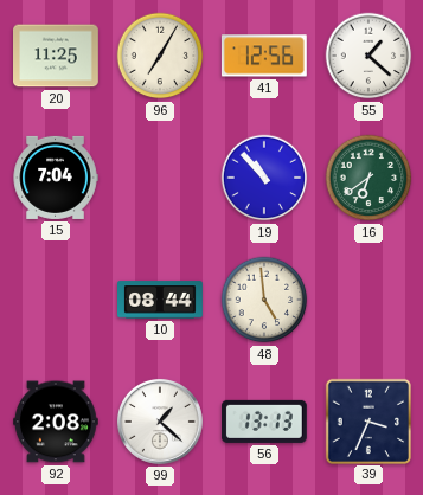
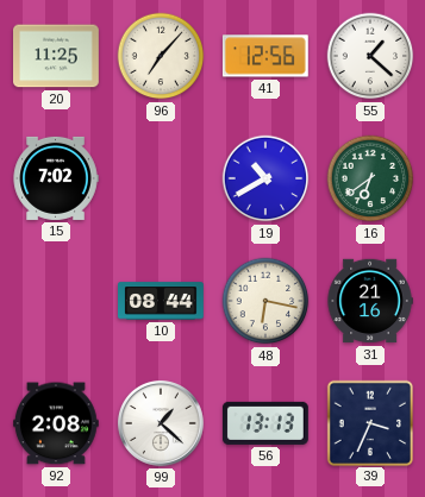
96: 7:05 -> 7:07
15: 7:04 -> 7:02
19: 10:53 -> 10:40
48: 4:59 -> 6:17
31: none -> 21:16
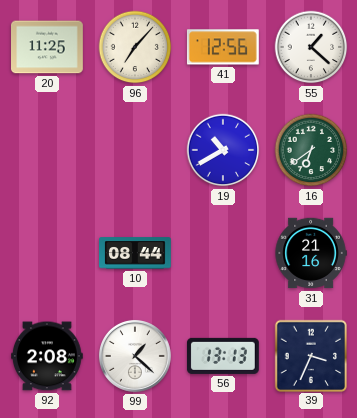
15: 7:02 -> none
48: 6:17 -> none
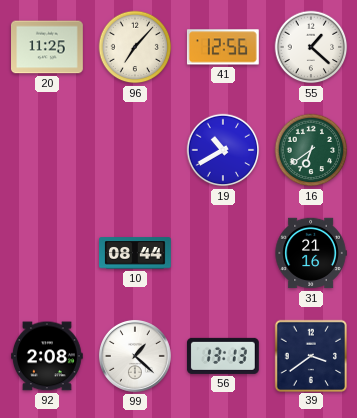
39: 3:34 -> 3:39
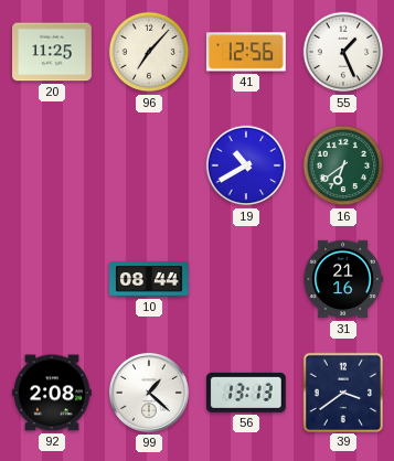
55: 1:22 -> 1:26
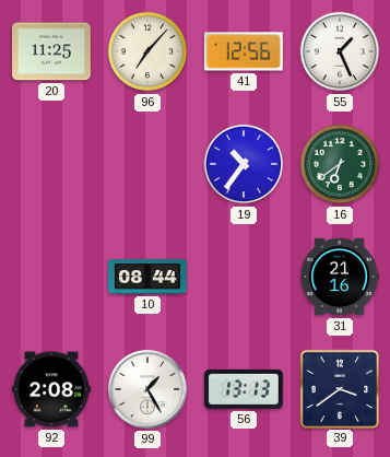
19: 10:40 -> 10:36
99: 1:22 -> 1:25
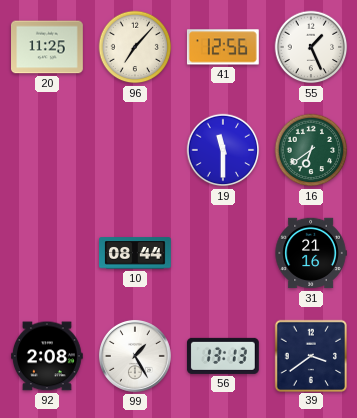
19: 10:36 -> 11:30
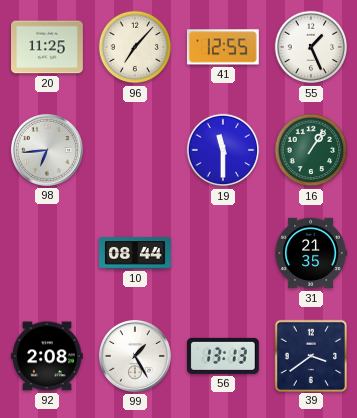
41: 12:56 -> 12:55
98: none -> 6:44
16: 6:39 -> 1:06
31: 21:16 -> 21:35
